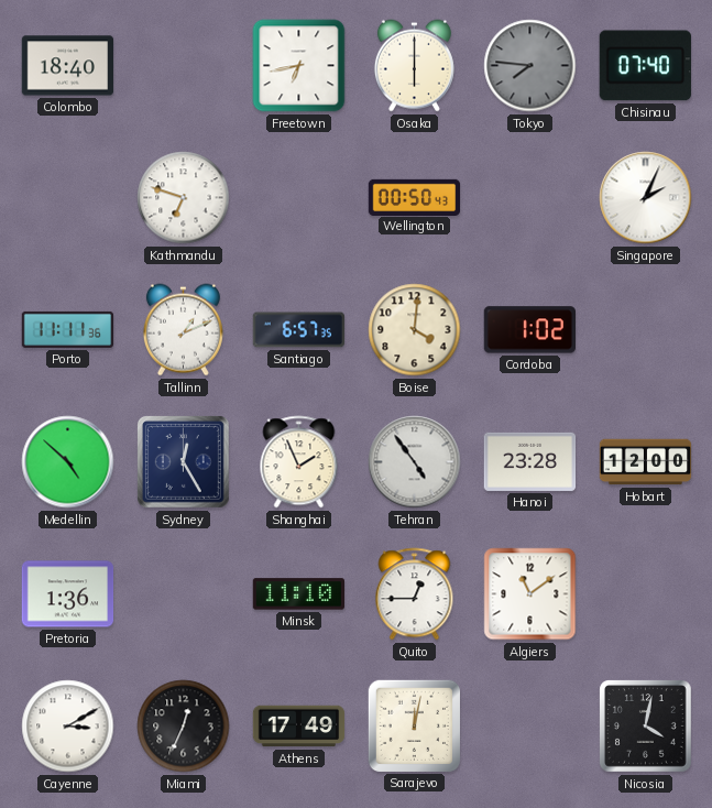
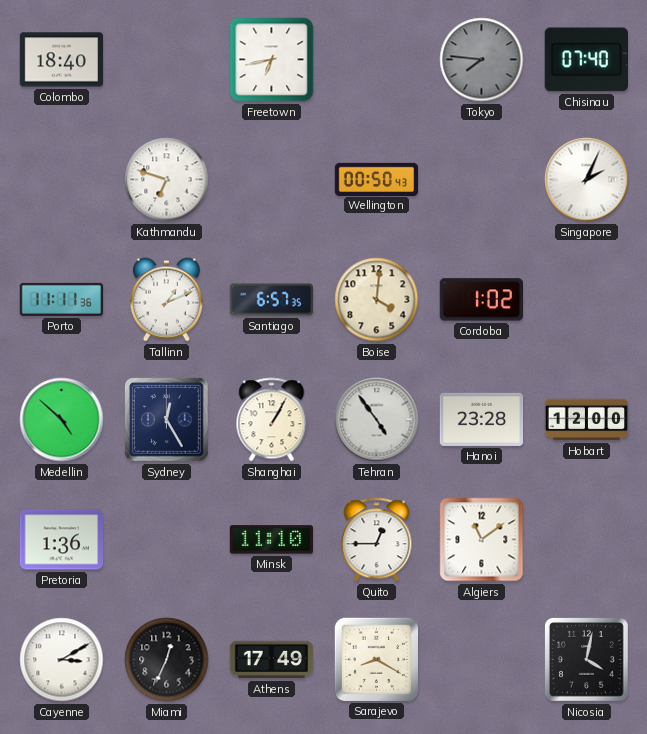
Osaka: 6:00 -> none
Shanghai: 1:56 -> 1:05
Sarajevo: 12:02 -> 8:20
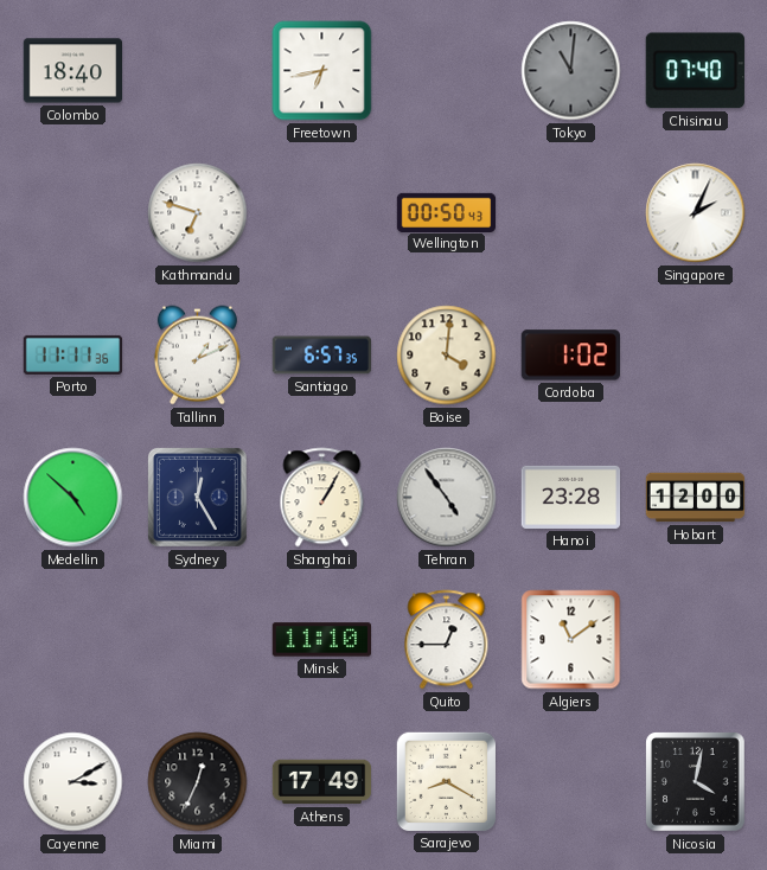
Tokyo: 7:46 -> 11:01
Pretoria: 1:36 -> none
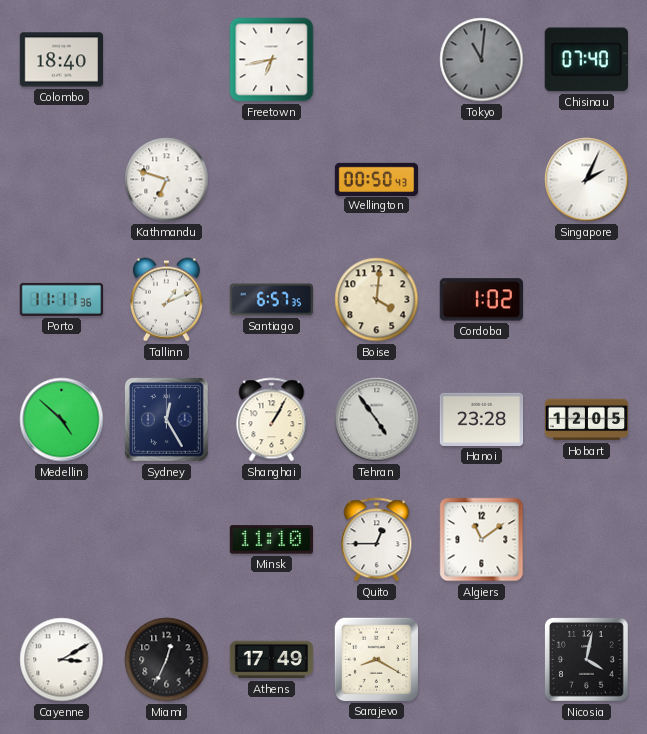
Hobart: 12:00 -> 12:05
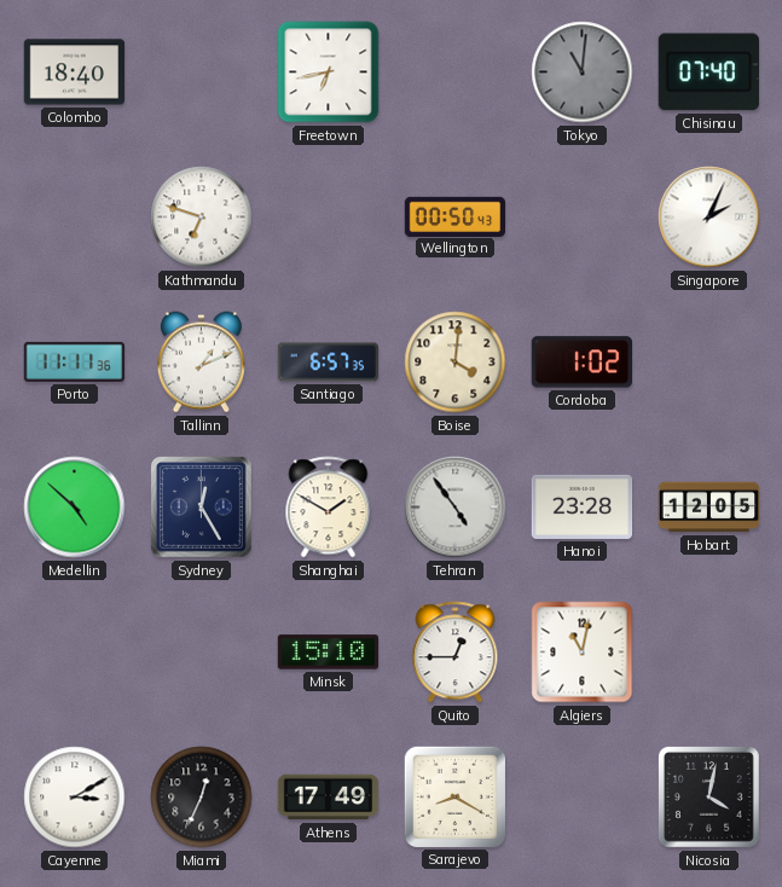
Shanghai: 1:05 -> 1:50
Minsk: 11:10 -> 15:10
Algiers: 11:09 -> 11:02
